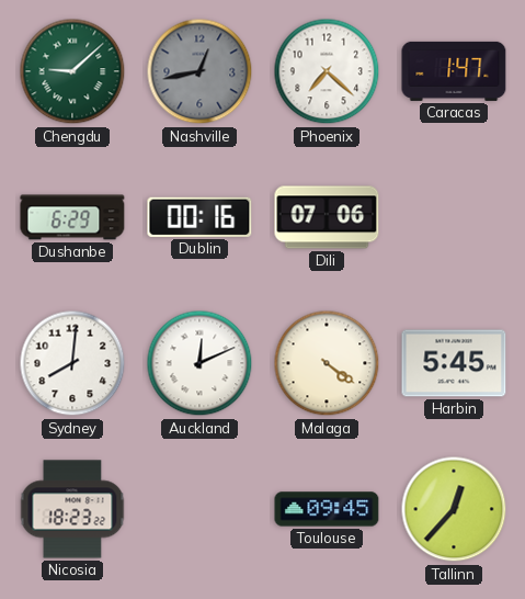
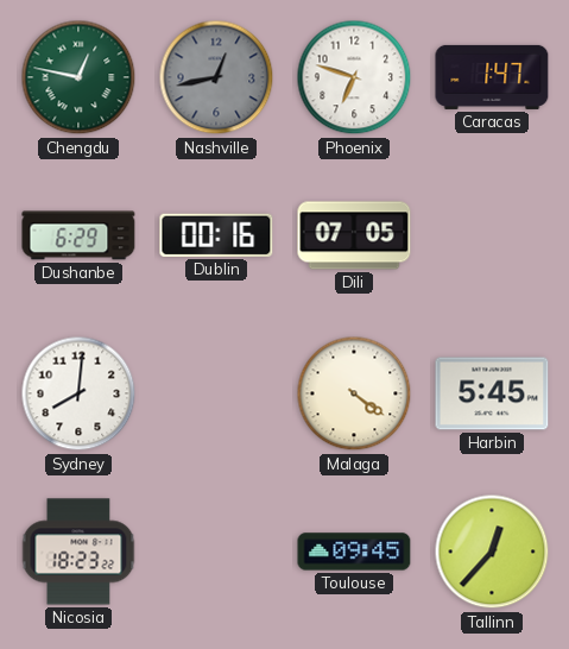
Chengdu: 9:08 -> 12:47
Phoenix: 7:22 -> 6:48
Dili: 07:06 -> 07:05
Auckland: 12:11 -> none
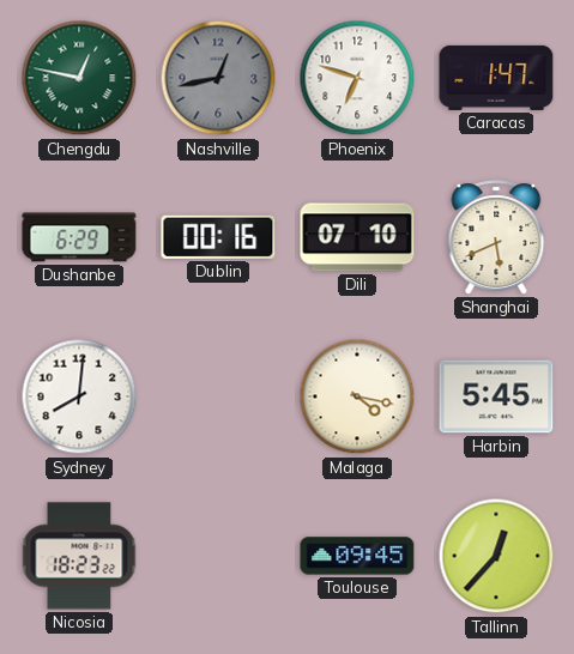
Dili: 07:05 -> 07:10
Shanghai: none -> 5:41
Malaga: 4:21 -> 4:17
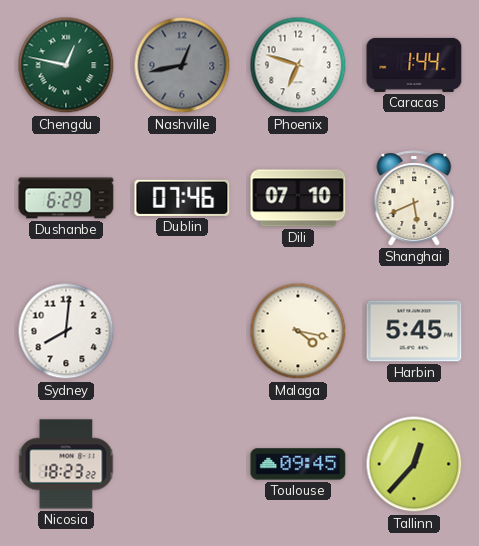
Caracas: 1:47 -> 1:44
Dublin: 00:16 -> 07:46
